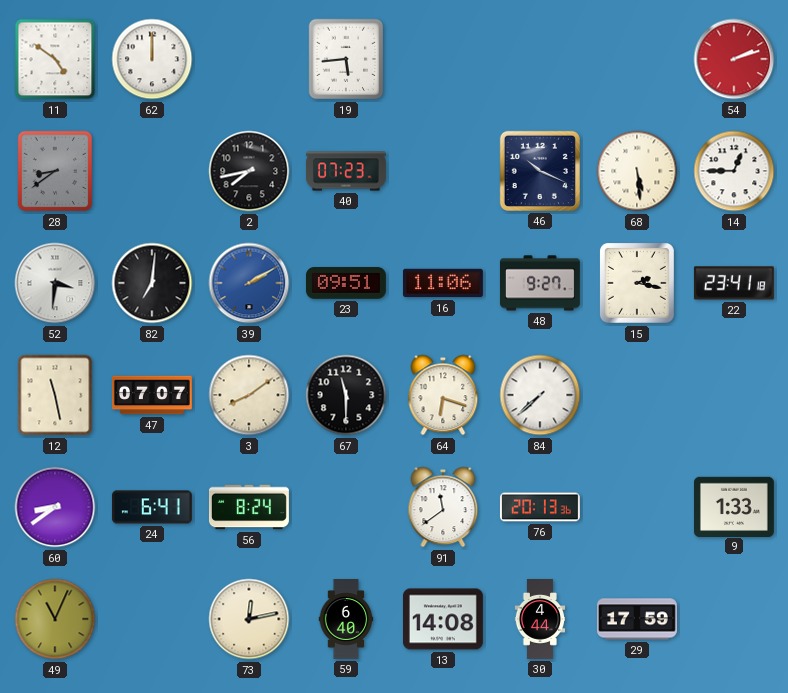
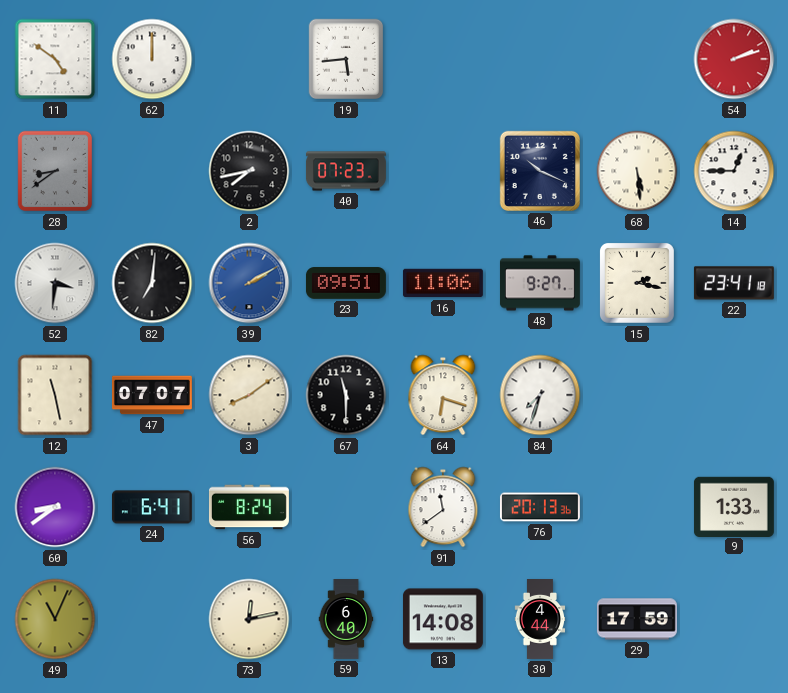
84: 7:38 -> 7:33
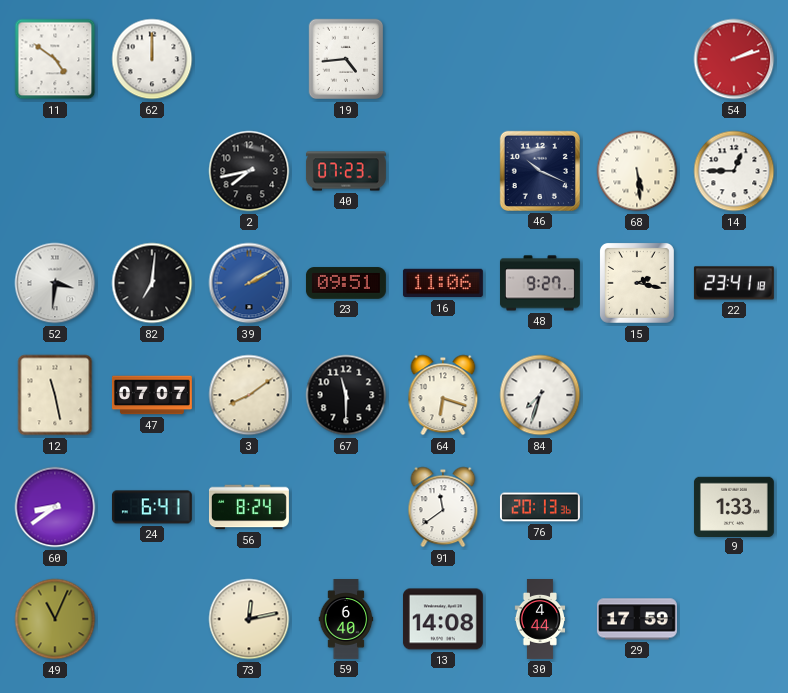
19: 5:44 -> 4:44
28: 8:39 -> none
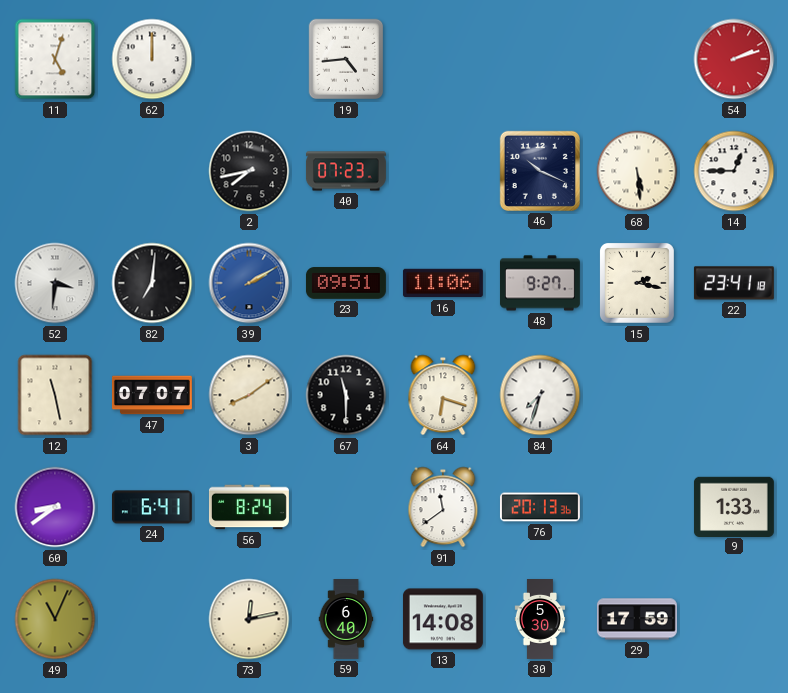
11: 4:51 -> 5:03
30: 4:44 -> 5:30
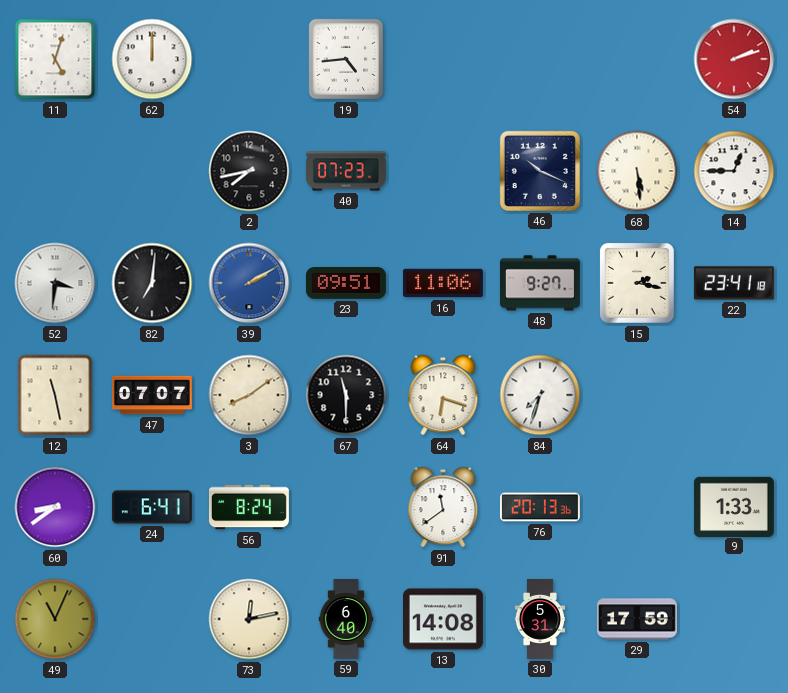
30: 5:30 -> 5:31
